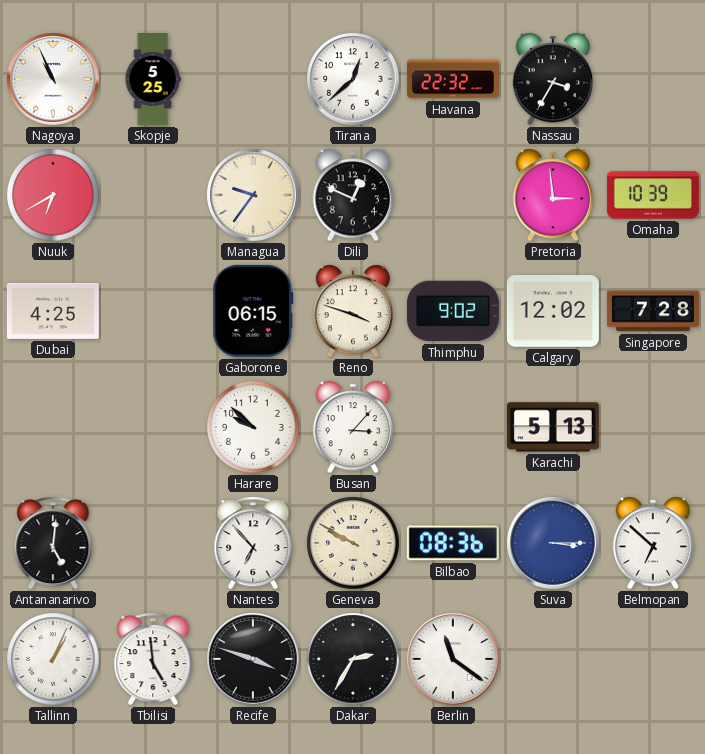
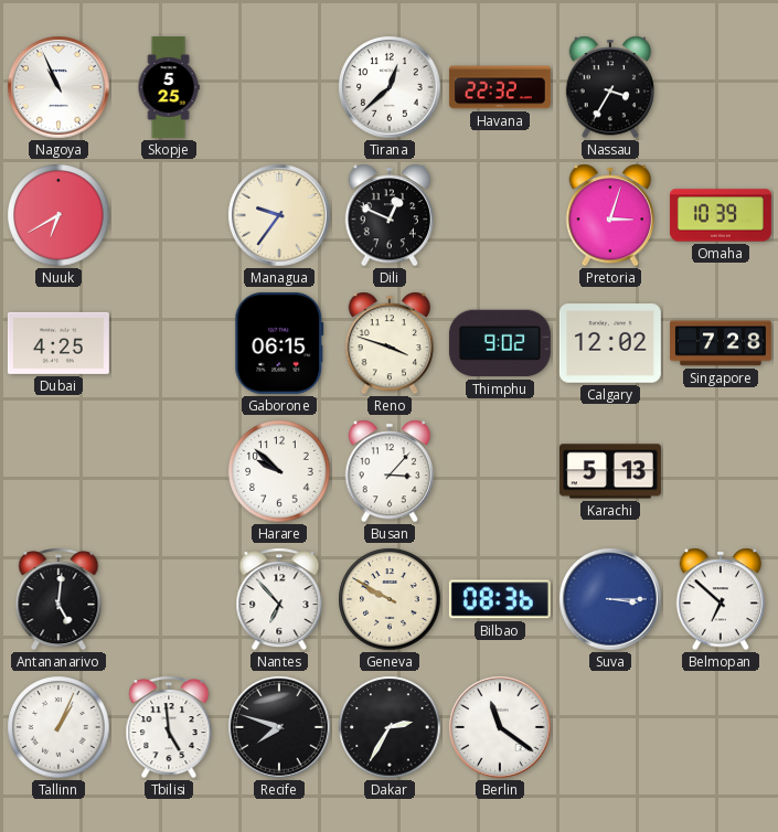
Pretoria: 2:59 -> 3:03
Recife: 3:48 -> 7:48
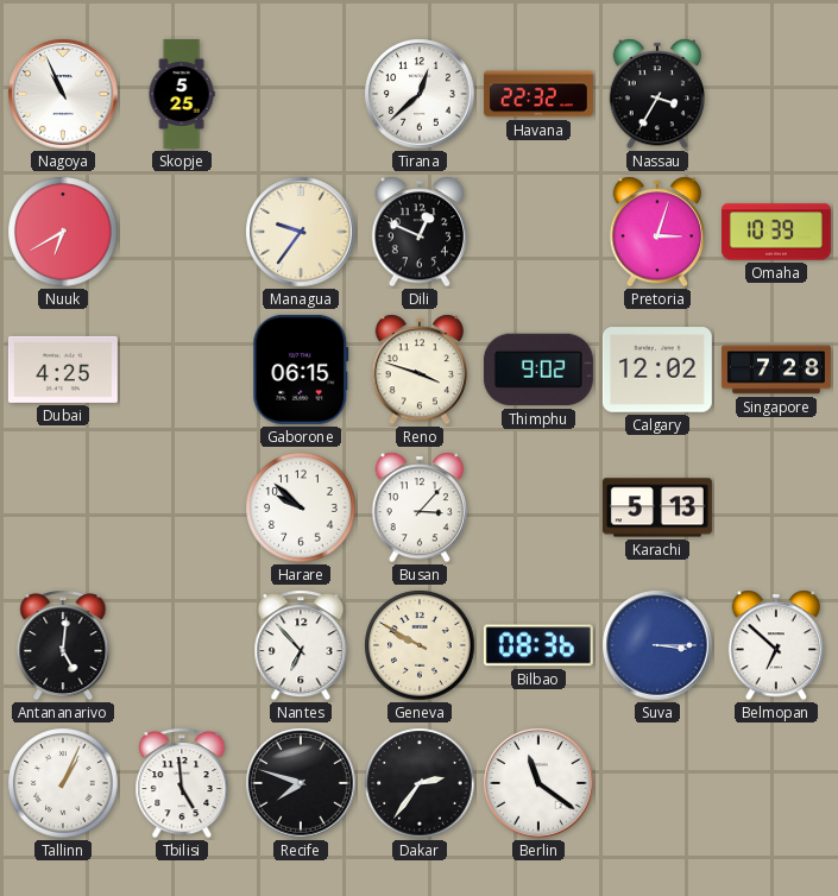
Dakar: 2:35 -> 2:36
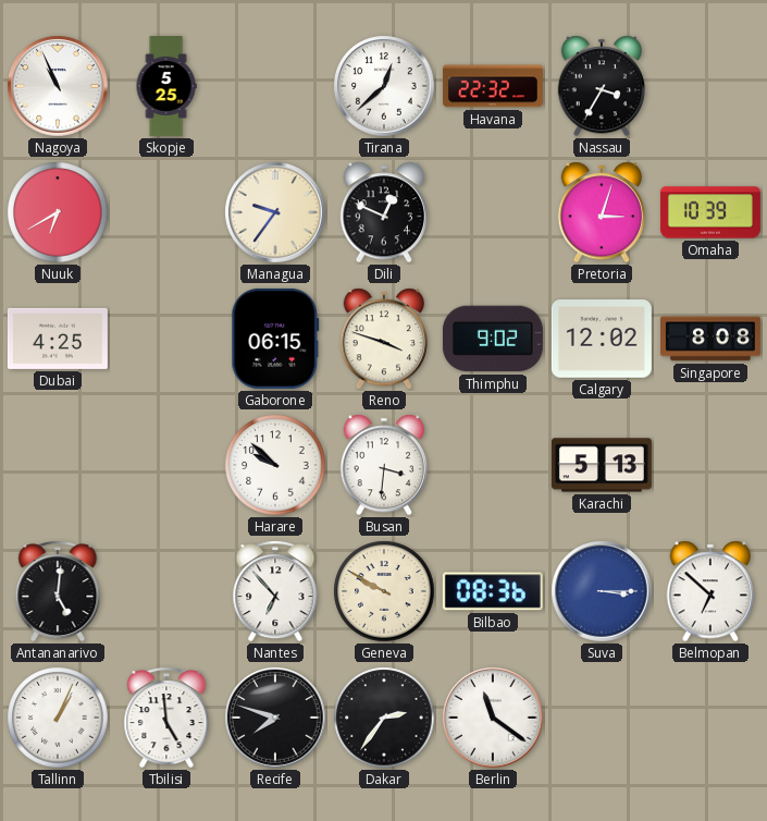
Singapore: 7:28 -> 8:08
Busan: 3:07 -> 3:31
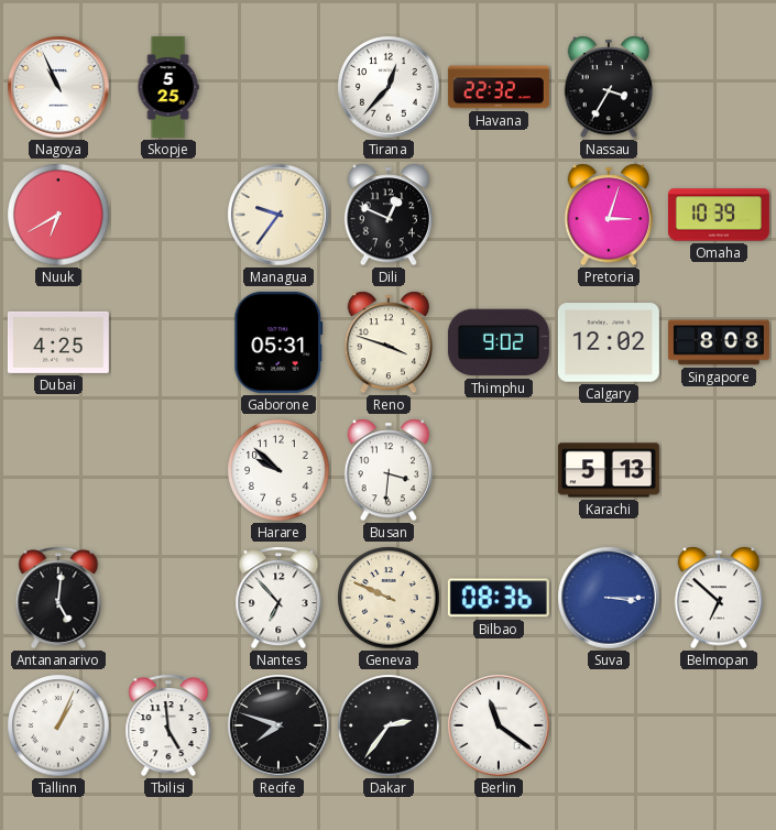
Tirana: 12:38 -> 12:37
Gaborone: 06:15 -> 05:31
Geneva: 9:50 -> 9:49
